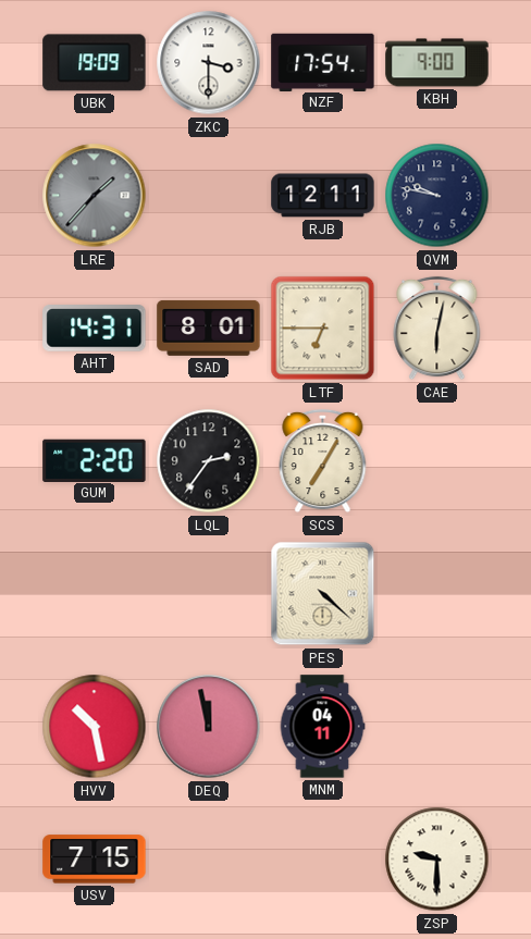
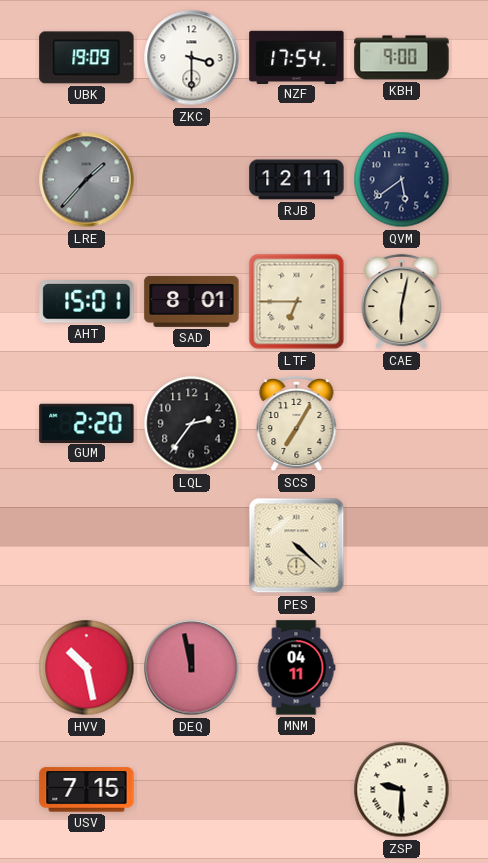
QVM: 9:47 -> 5:39
AHT: 14:31 -> 15:01
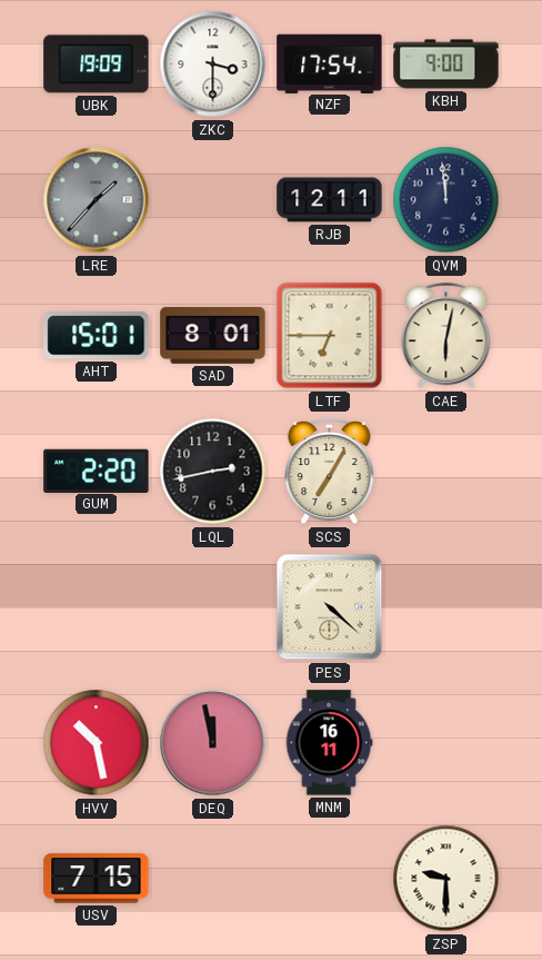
QVM: 5:39 -> 11:59
LQL: 2:36 -> 2:43
MNM: 04:11 -> 16:11
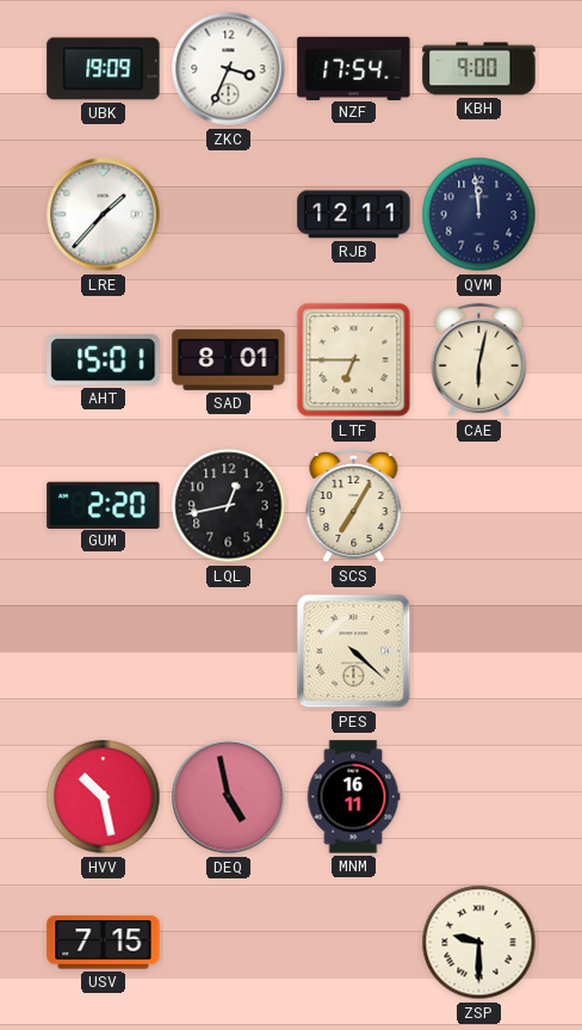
ZKC: 3:30 -> 3:34
LRE dial: grey -> white
LQL: 2:43 -> 12:43
DEQ: 11:58 -> 4:58
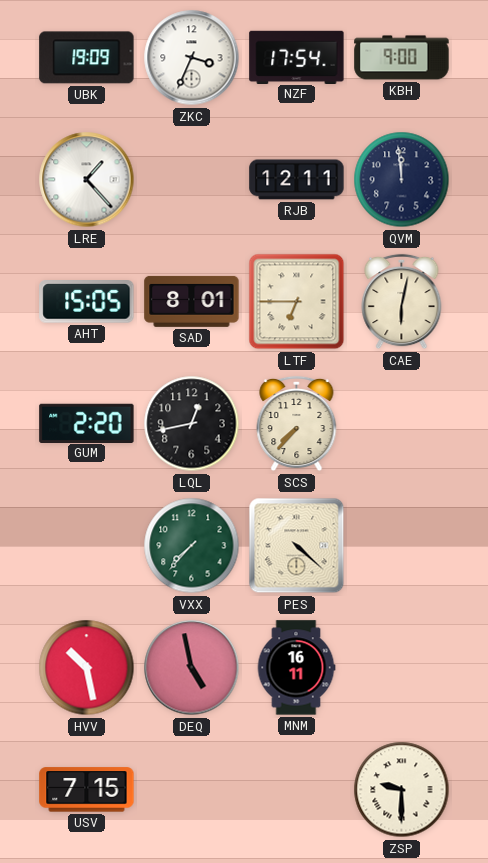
LRE: 1:37 -> 1:23
AHT: 15:01 -> 15:05
SCS: 7:05 -> 7:37
VXX: none -> 7:37
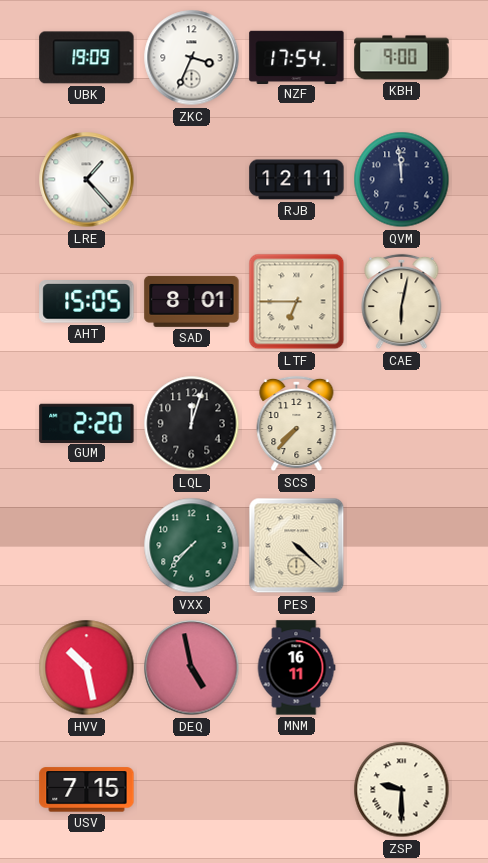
LQL: 12:43 -> 12:03
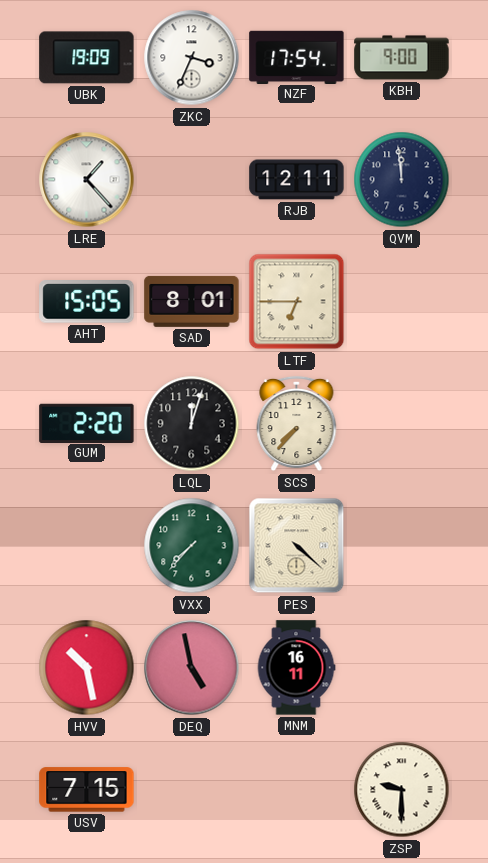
CAE: 6:02 -> none
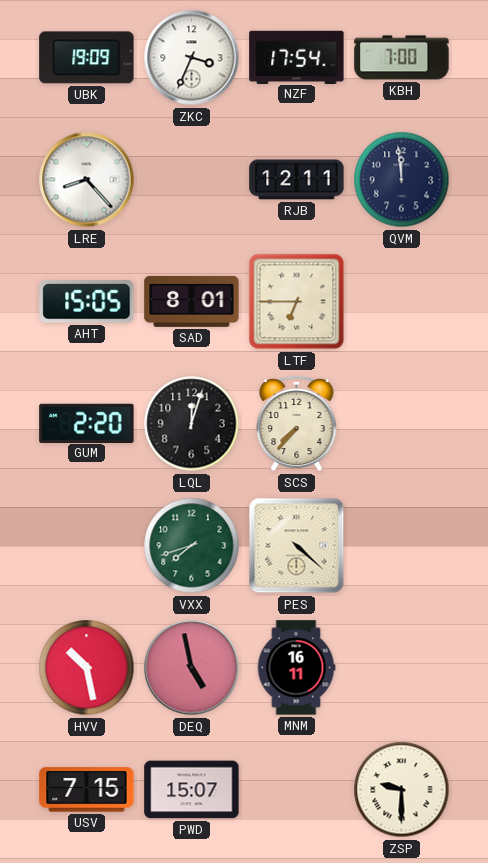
KBH: 9:00 -> 7:00
LRE: 1:23 -> 8:23
VXX: 7:37 -> 7:42
PWD: none -> 15:07
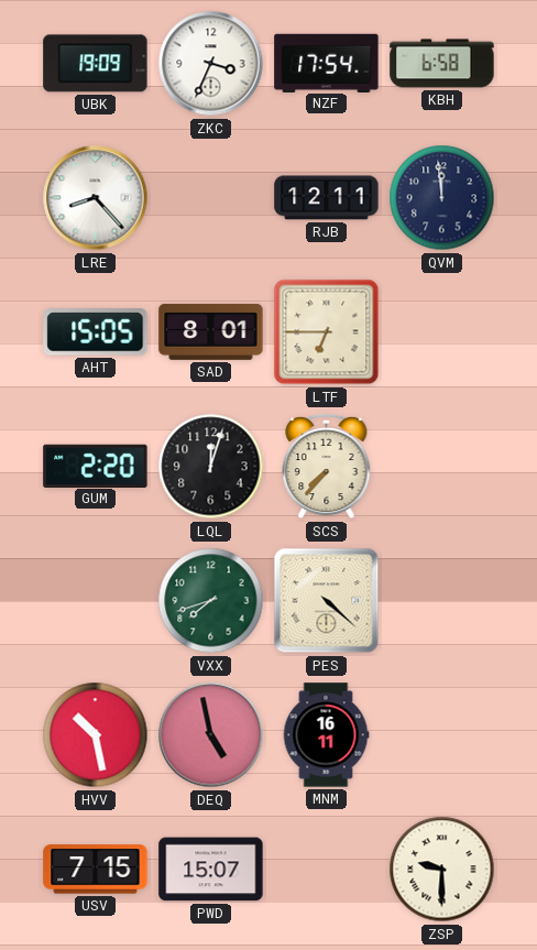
KBH: 7:00 -> 6:58
